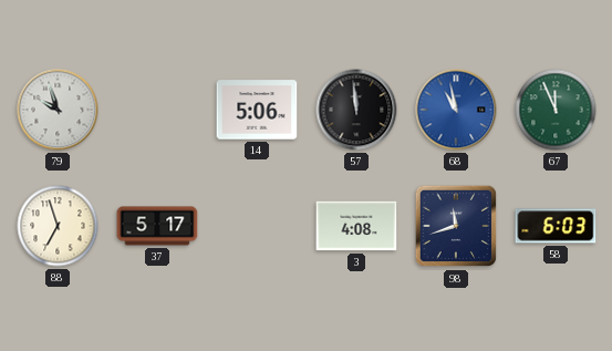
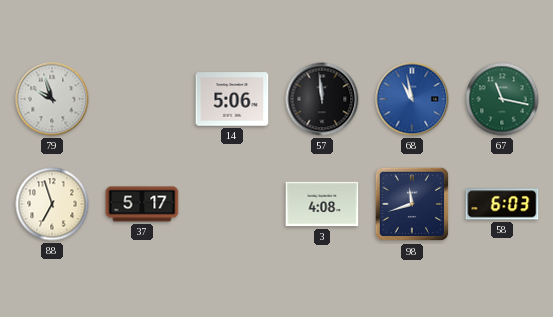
67: 11:56 -> 11:17
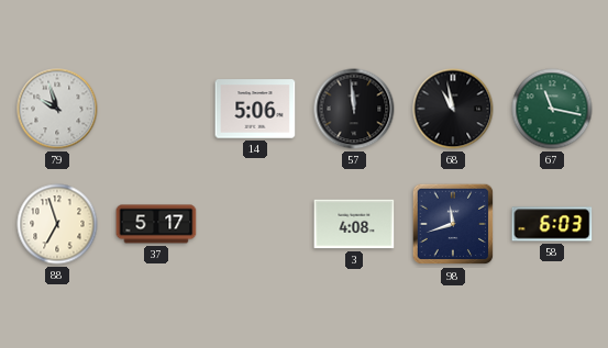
68 dial: blue -> black
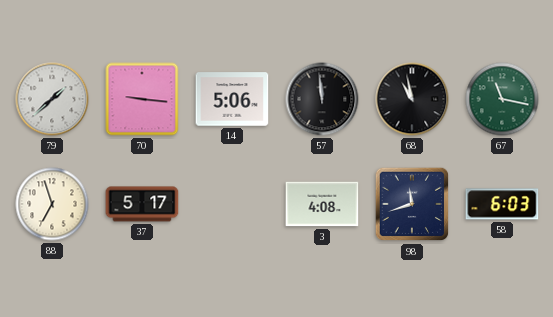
79: 9:57 -> 1:38
70: none -> 9:16
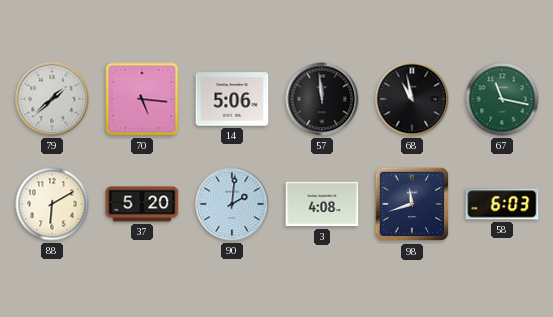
70: 9:16 -> 5:16
88: 6:57 -> 6:10
37: 5:17 -> 5:20
90: none -> 2:01
